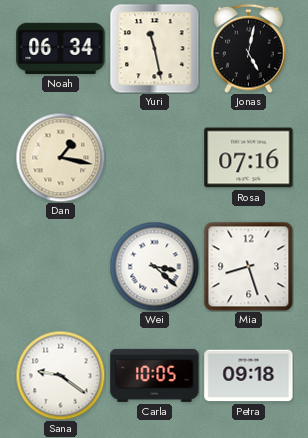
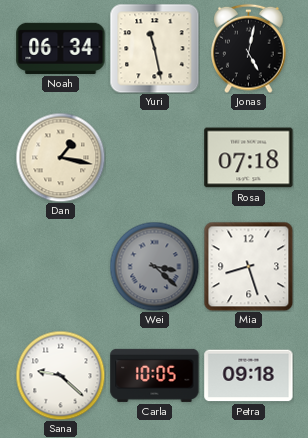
Rosa: 07:16 -> 07:18
Wei dial: white -> grey
Sana: 9:21 -> 9:22
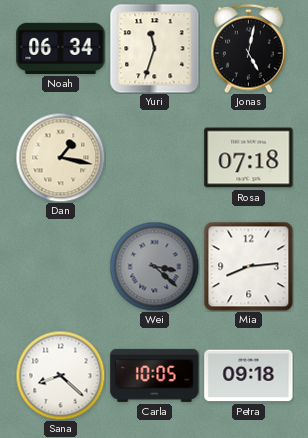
Yuri: 11:28 -> 11:33
Mia: 8:27 -> 8:14
Sana: 9:22 -> 8:22
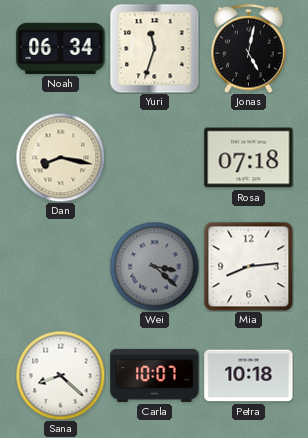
Dan: 1:17 -> 8:17
Carla: 10:05 -> 10:07
Petra: 09:18 -> 10:18
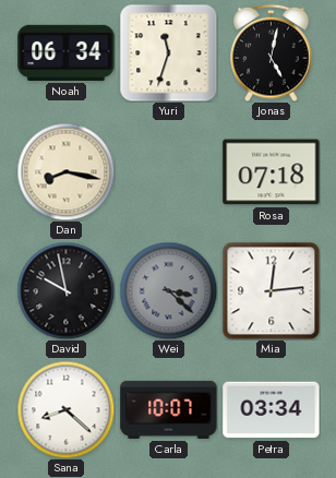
David: none -> 9:58
Mia: 8:14 -> 12:14
Petra: 10:18 -> 03:34
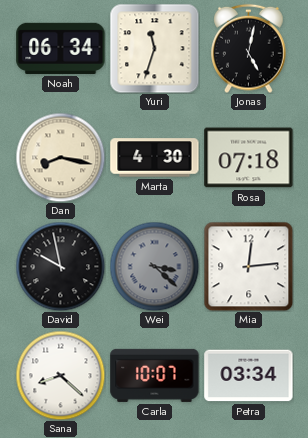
Marta: none -> 4:30
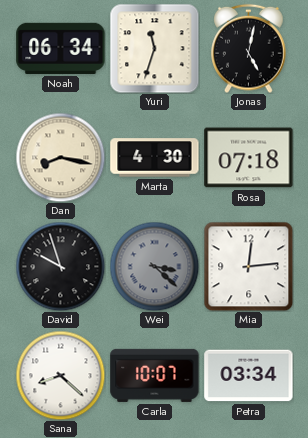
David: 9:58 -> 9:57
